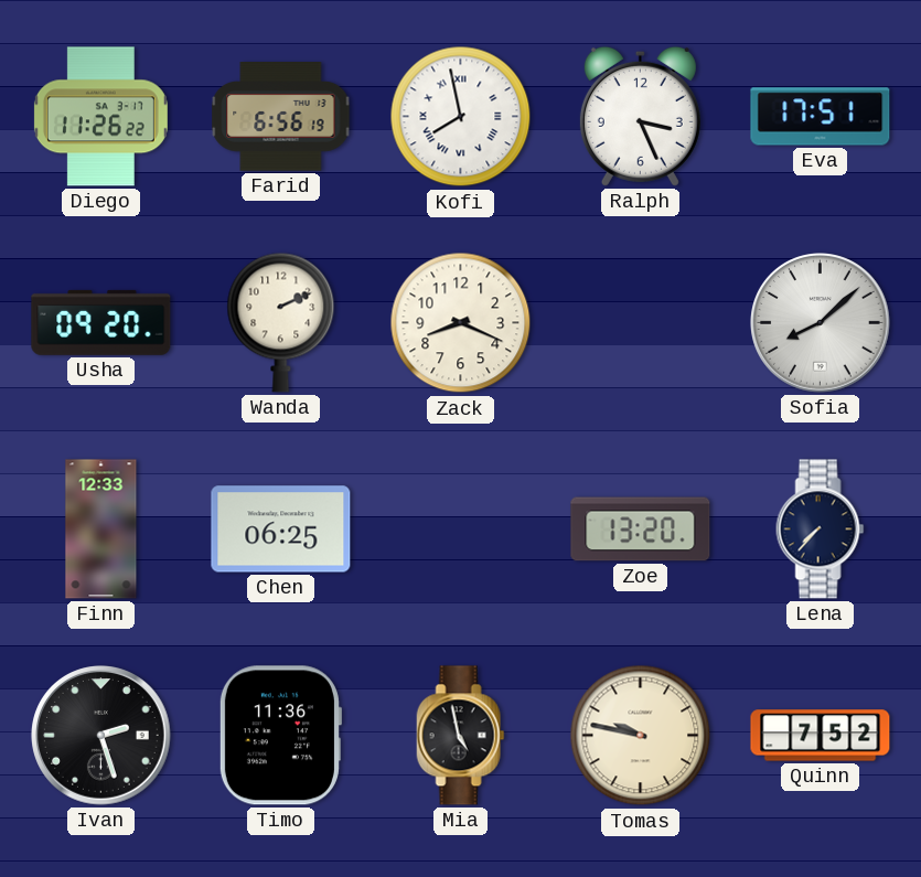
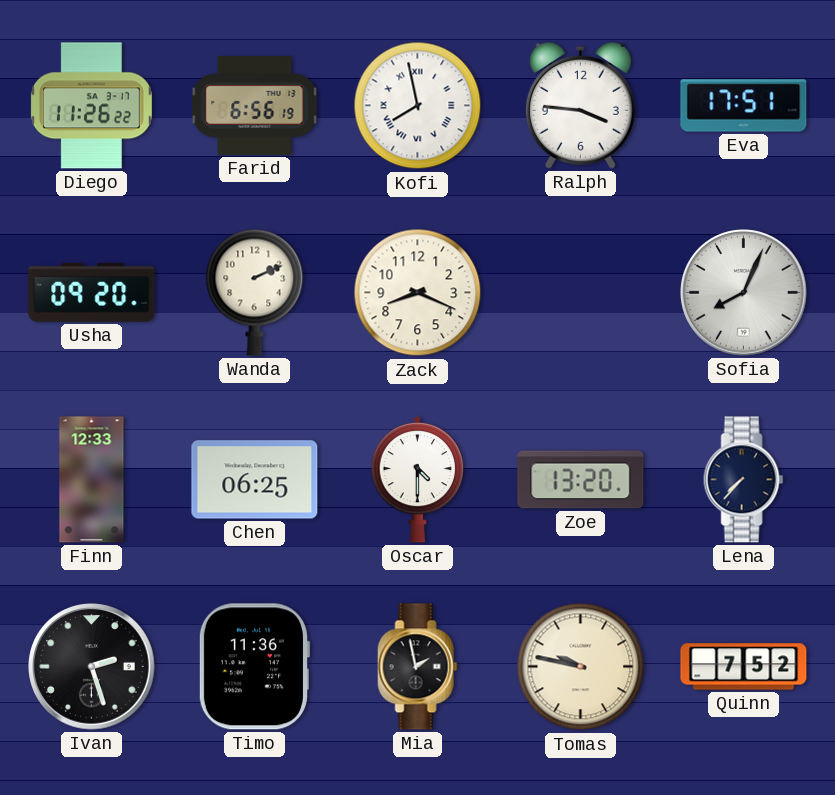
Ralph: 3:26 -> 3:46
Sofia: 8:08 -> 8:04
Oscar: none -> 4:30
Mia: 4:58 -> 1:58
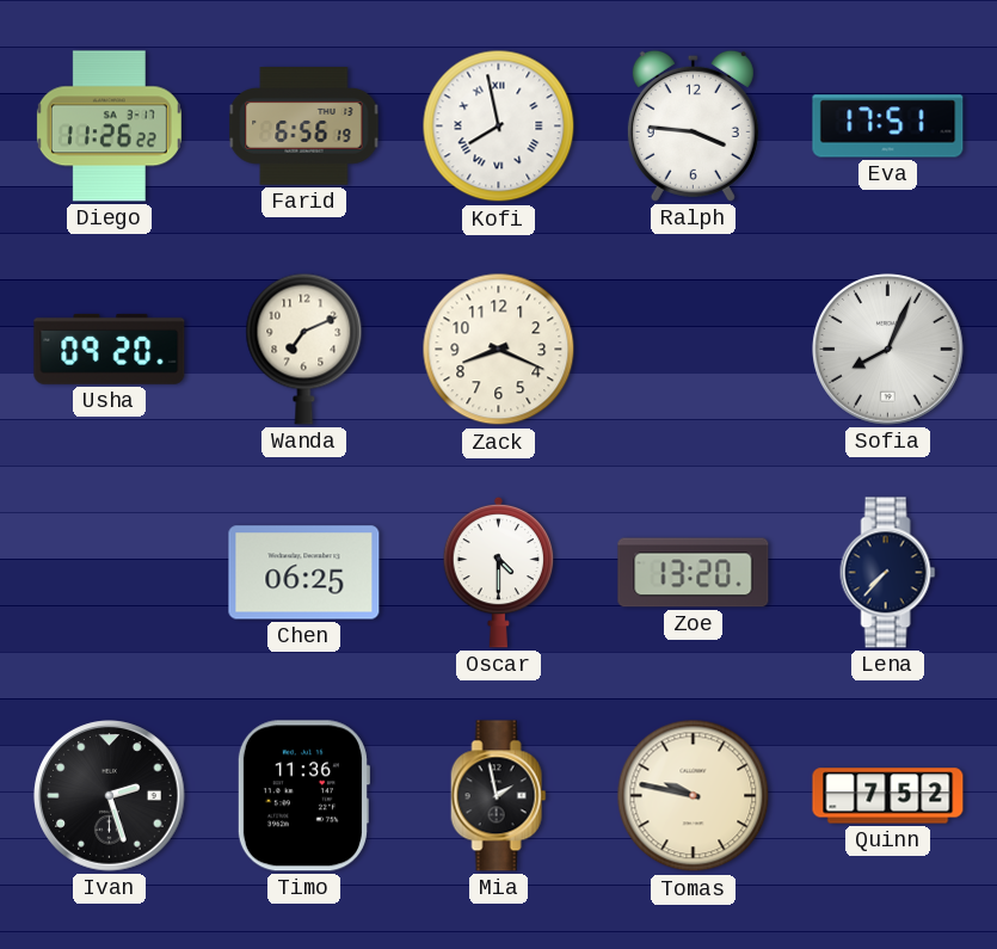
Wanda: 2:11 -> 7:11
Finn: 12:33 -> none
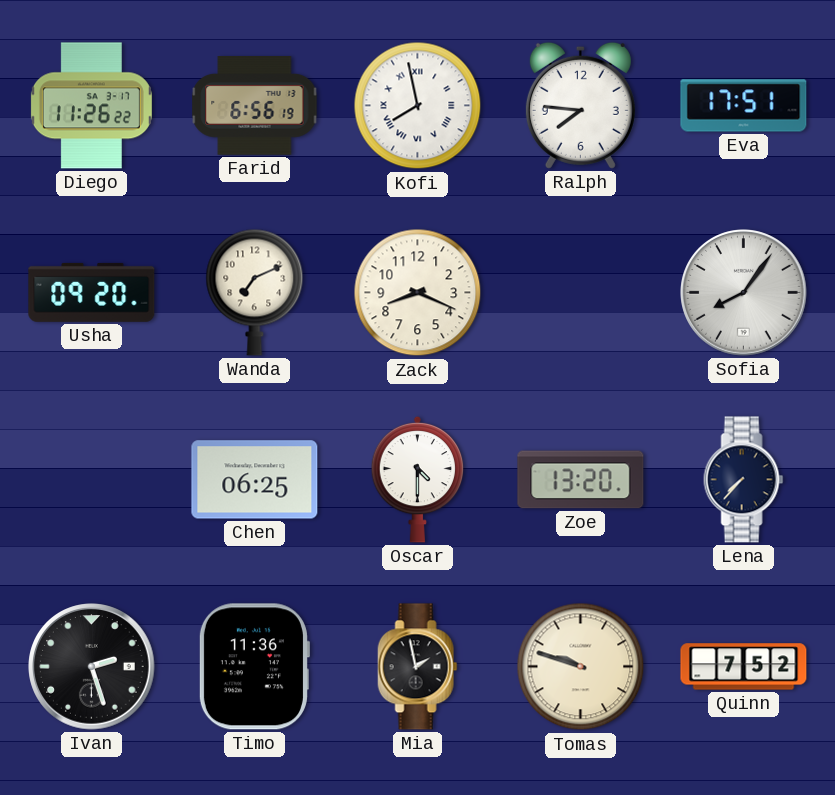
Ralph: 3:46 -> 7:46
Sofia: 8:04 -> 8:06
Tomas: 9:47 -> 9:48
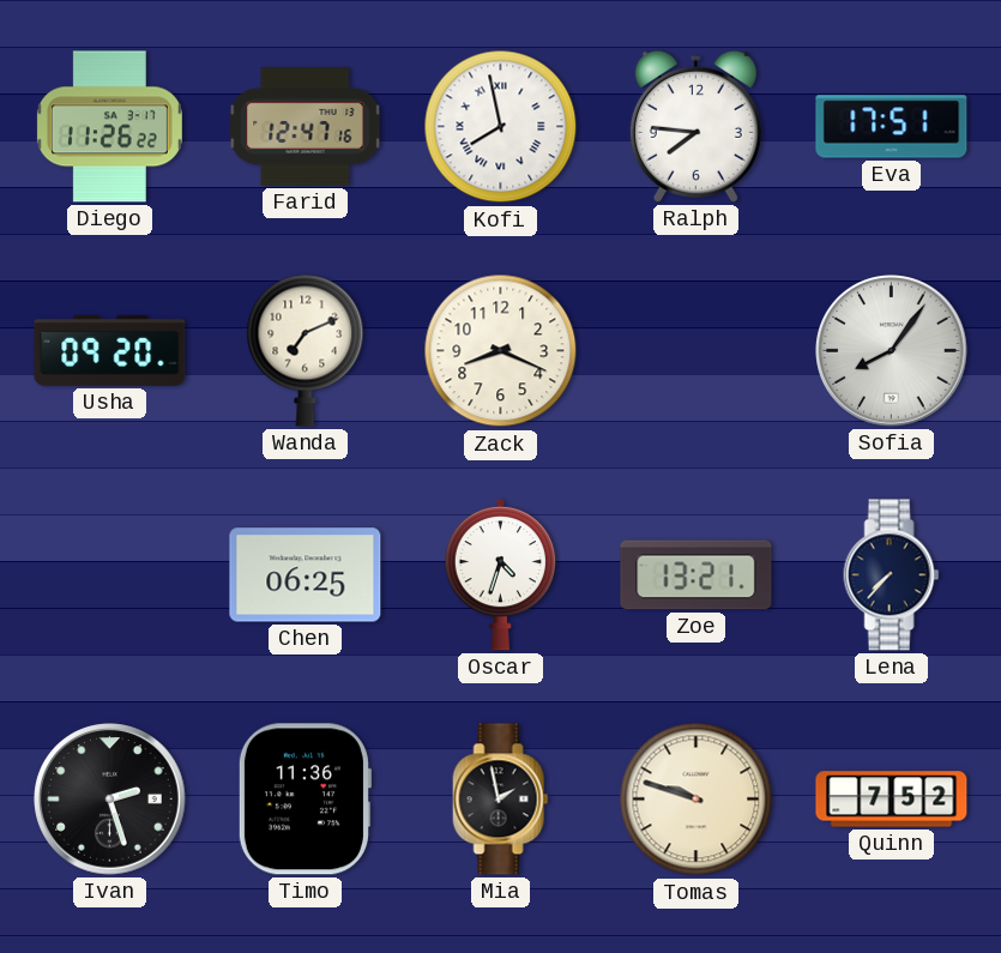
Farid: 6:56 -> 12:47
Oscar: 4:30 -> 4:33
Zoe: 13:20 -> 13:21
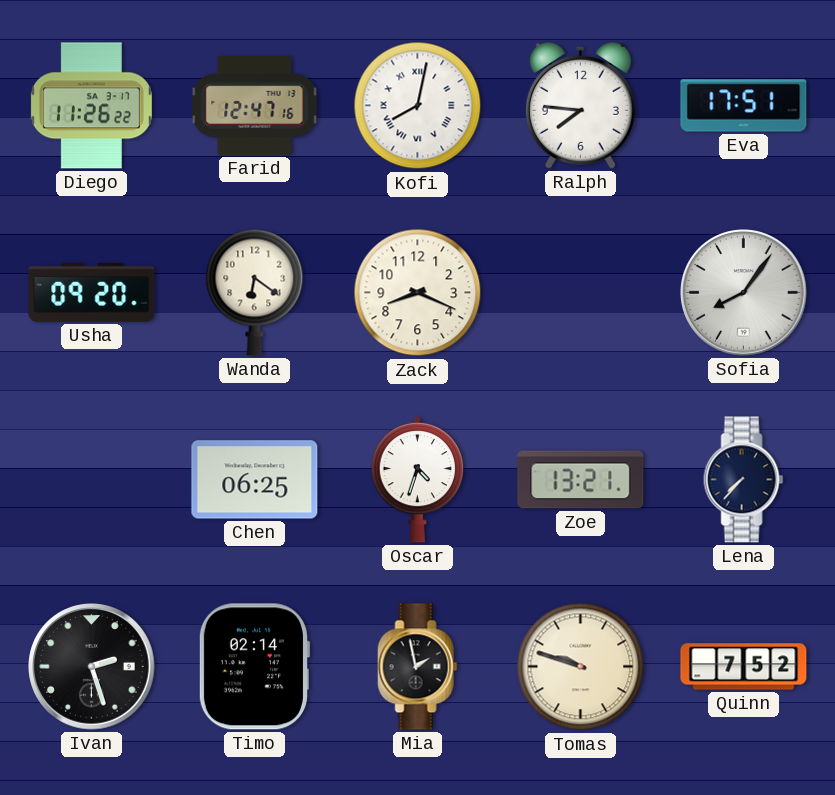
Kofi: 7:58 -> 8:02
Wanda: 7:11 -> 6:21
Timo: 11:36 -> 02:14
